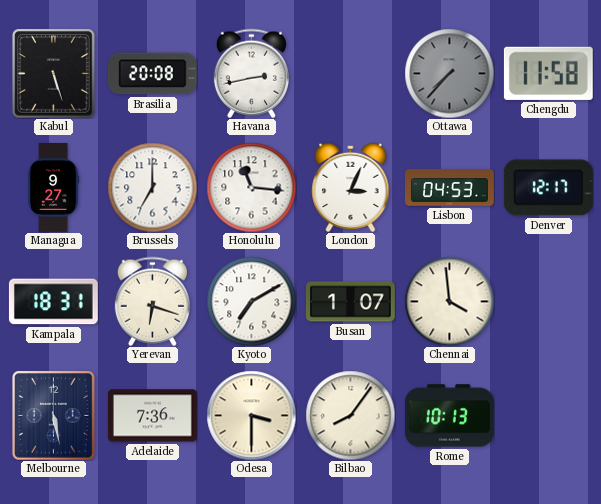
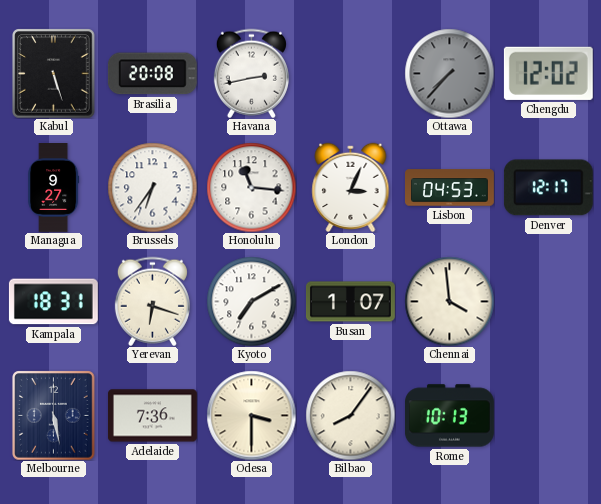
Chengdu: 11:58 -> 12:02
Brussels: 7:00 -> 6:36
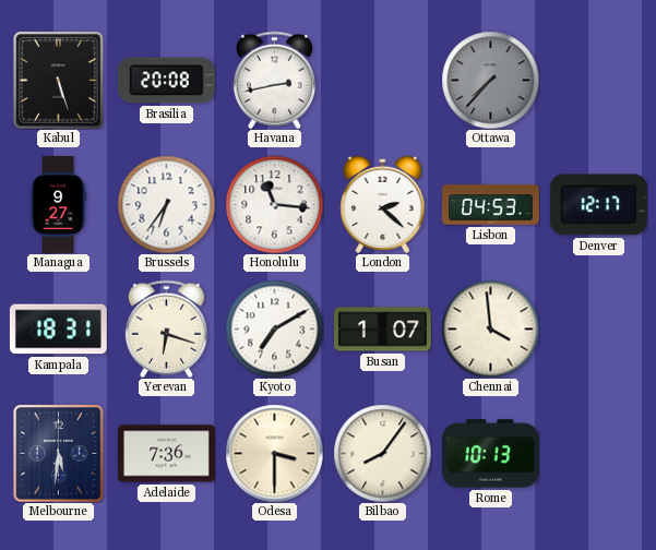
Chengdu: 12:02 -> none
London: 3:04 -> 2:22
Melbourne: 5:28 -> 5:31
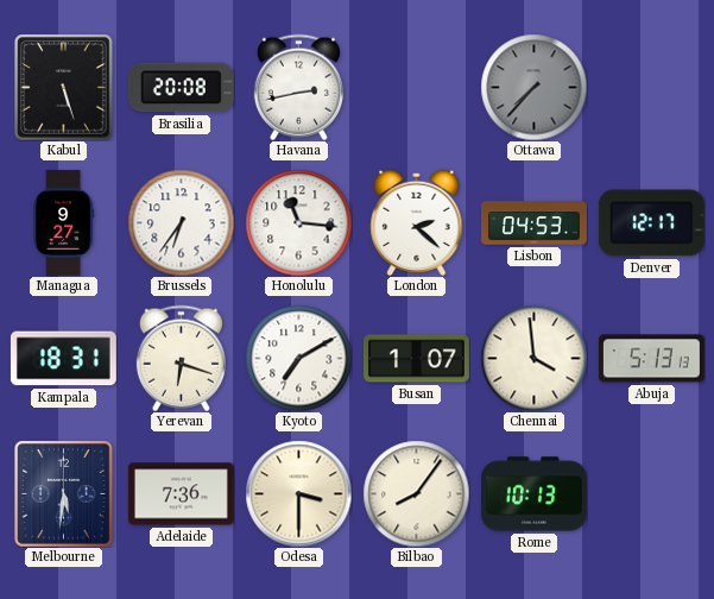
Abuja: none -> 5:13
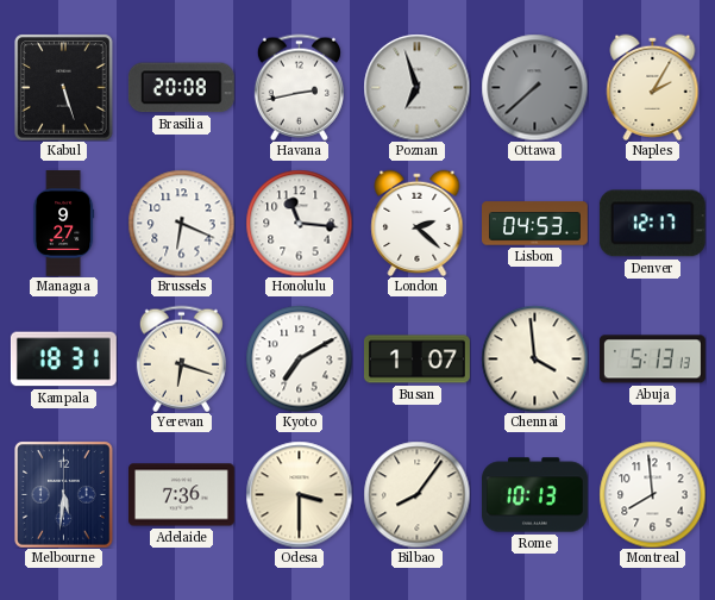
Poznan: none -> 6:57
Ottawa: 7:37 -> 7:38
Naples: none -> 2:05
Brussels: 6:36 -> 6:19
Montreal: none -> 7:59
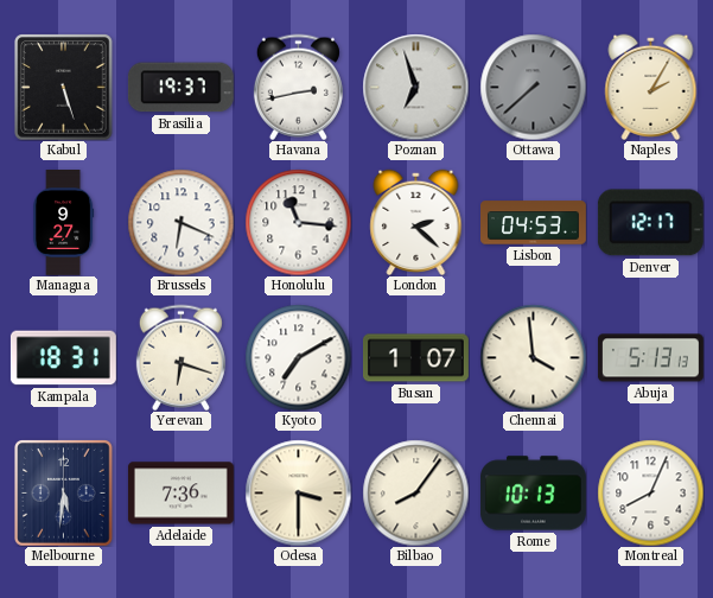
Brasilia: 20:08 -> 19:37
Montreal: 7:59 -> 8:04
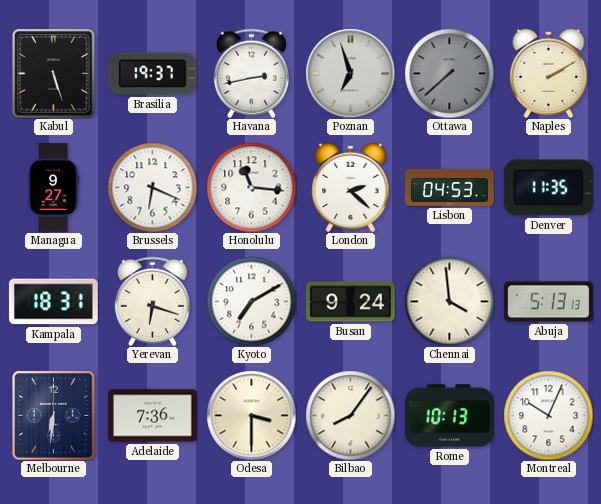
Naples: 2:05 -> 2:10
Denver: 12:17 -> 11:35
Busan: 1:07 -> 9:24
Melbourne: 5:31 -> 6:31
Montreal: 8:04 -> 10:04
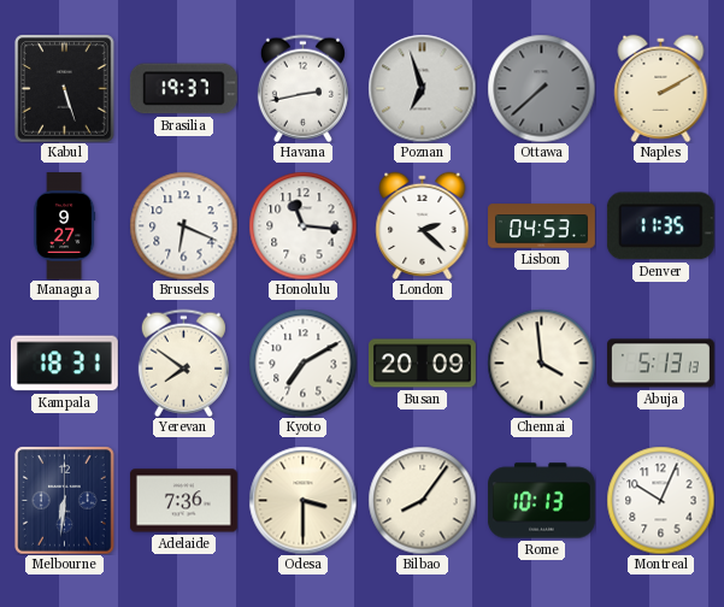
Yerevan: 6:18 -> 7:51
Busan: 9:24 -> 20:09
